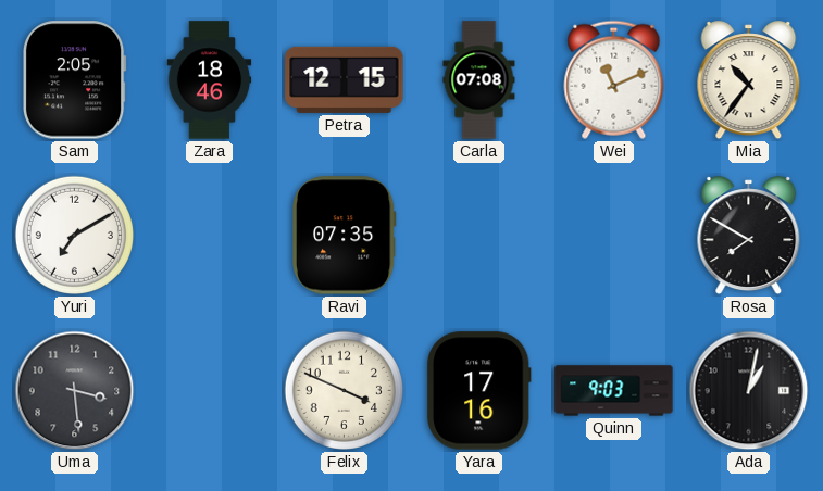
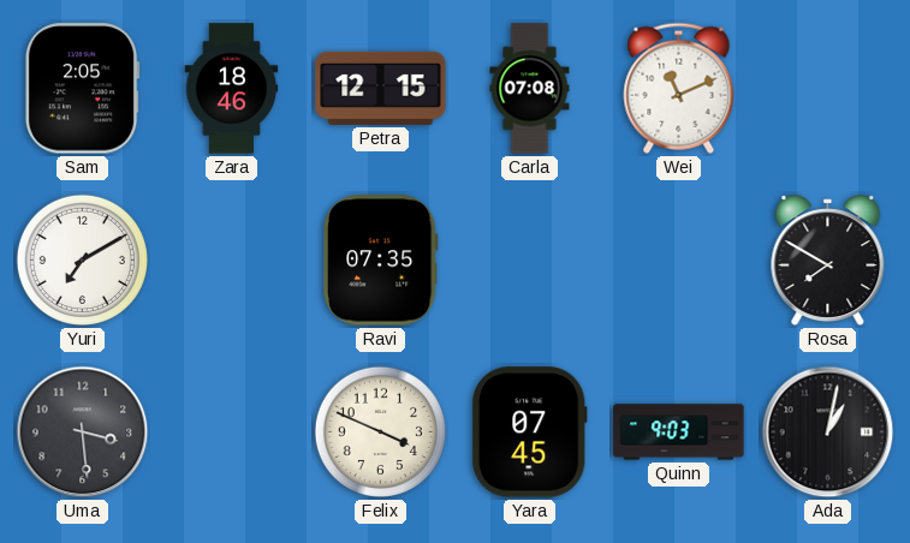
Mia: 10:36 -> none
Yara: 17:16 -> 07:45
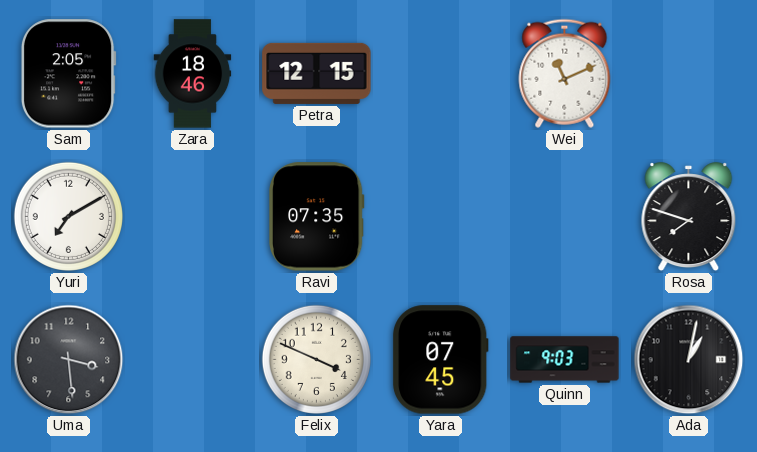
Carla: 07:08 -> none
Rosa: 7:50 -> 7:48
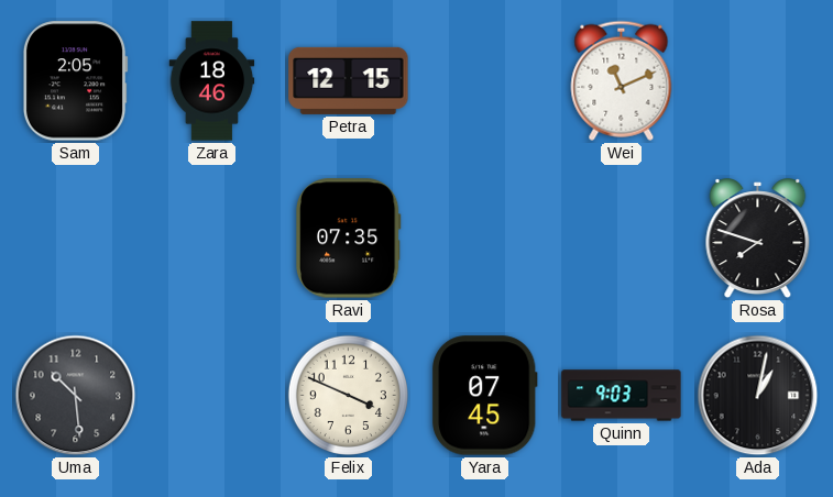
Yuri: 7:10 -> none
Uma: 3:29 -> 10:29
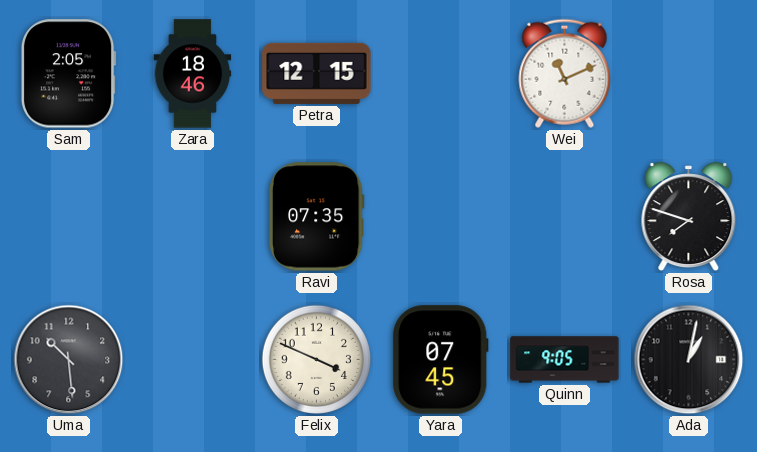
Quinn: 9:03 -> 9:05
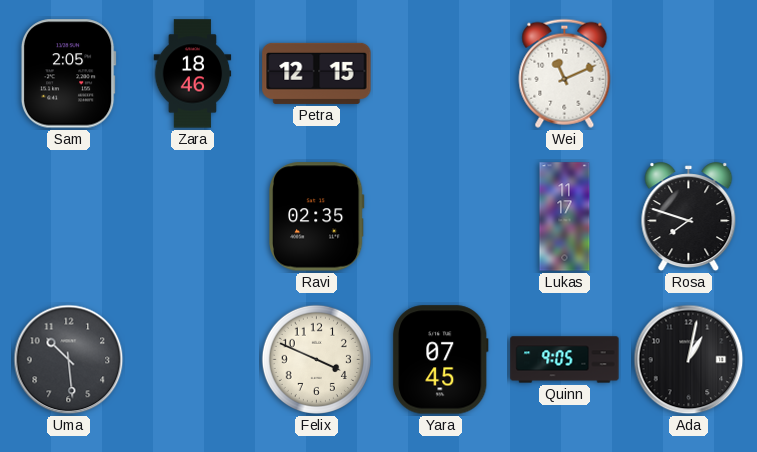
Ravi: 07:35 -> 02:35
Lukas: none -> 11:17
